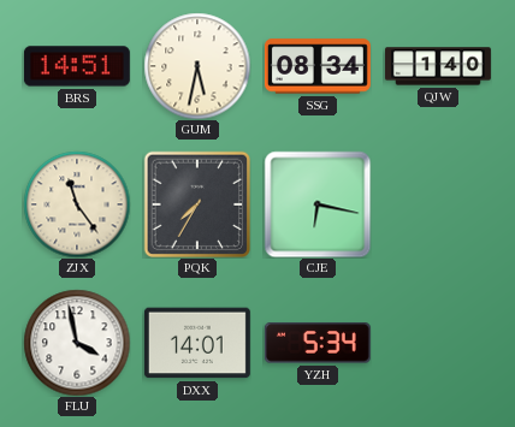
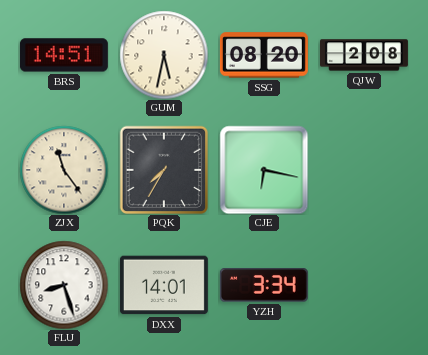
SSG: 08:34 -> 08:20
QJW: 1:40 -> 2:08
FLU: 3:58 -> 8:27
YZH: 5:34 -> 3:34
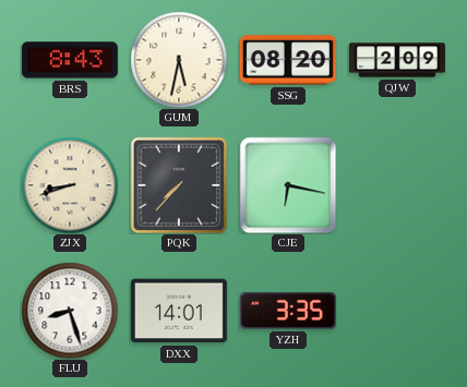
BRS: 14:51 -> 8:43
QJW: 2:08 -> 2:09
ZJX: 11:24 -> 8:42
PQK: 7:35 -> 7:37
YZH: 3:34 -> 3:35
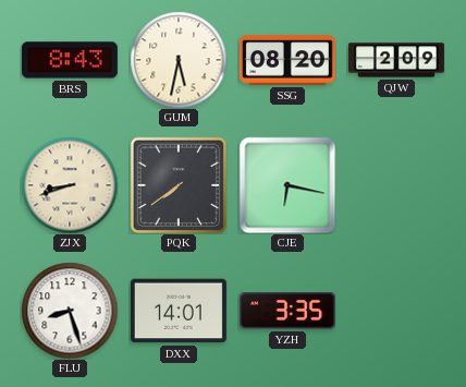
PQK: 7:37 -> 7:39
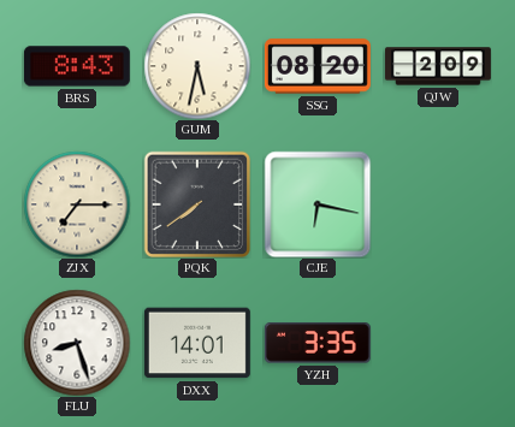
ZJX: 8:42 -> 7:15
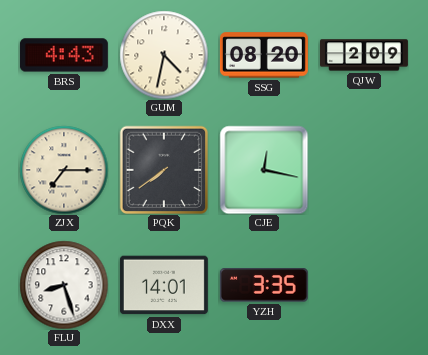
BRS: 8:43 -> 4:43
GUM: 5:32 -> 4:32
CJE: 6:17 -> 12:17
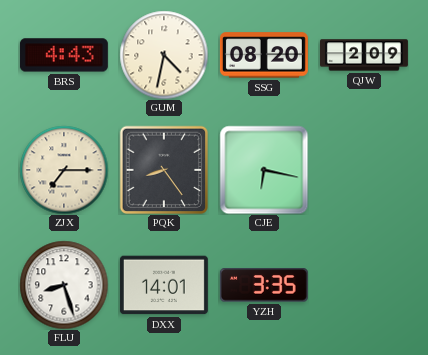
PQK: 7:39 -> 8:24
CJE: 12:17 -> 6:17
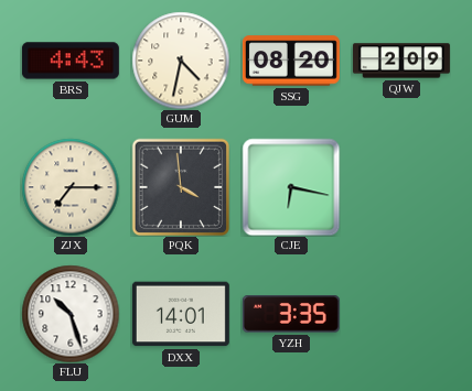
PQK: 8:24 -> 3:59
FLU: 8:27 -> 10:27
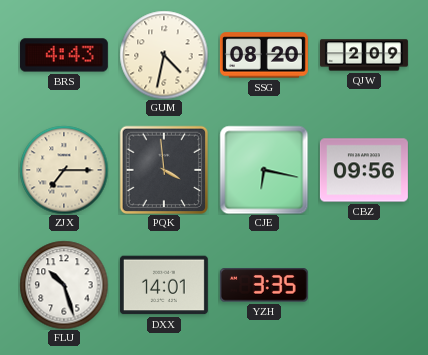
CBZ: none -> 09:56
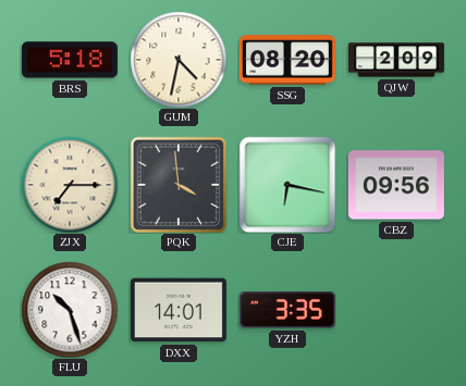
BRS: 4:43 -> 5:18
